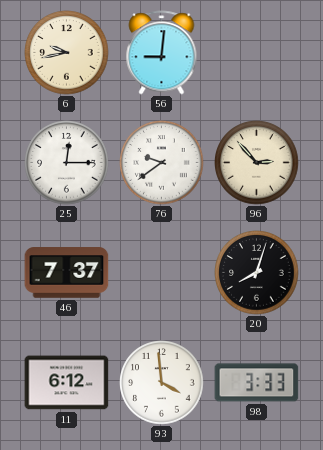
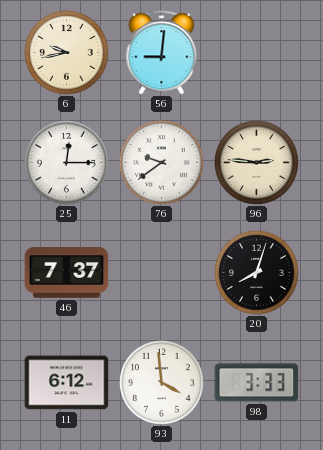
96: 2:53 -> 2:46
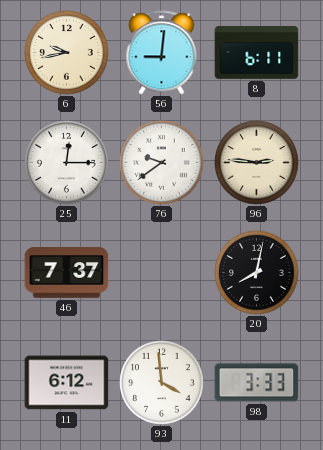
8: none -> 6:11
20: 8:03 -> 8:02
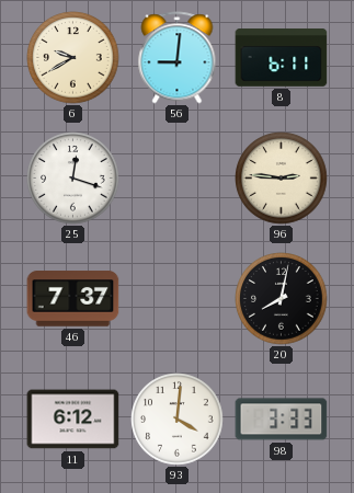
6: 9:43 -> 9:40
25: 12:15 -> 12:18
76: 9:39 -> none
93: 3:59 -> 4:01
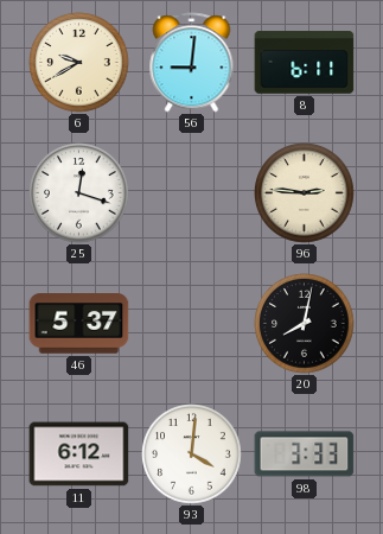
46: 7:37 -> 5:37
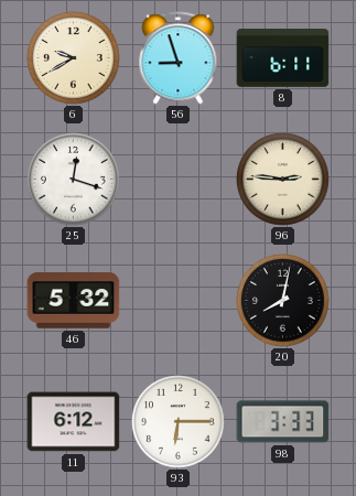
56: 9:01 -> 8:57
46: 5:37 -> 5:32
93: 4:01 -> 6:15
